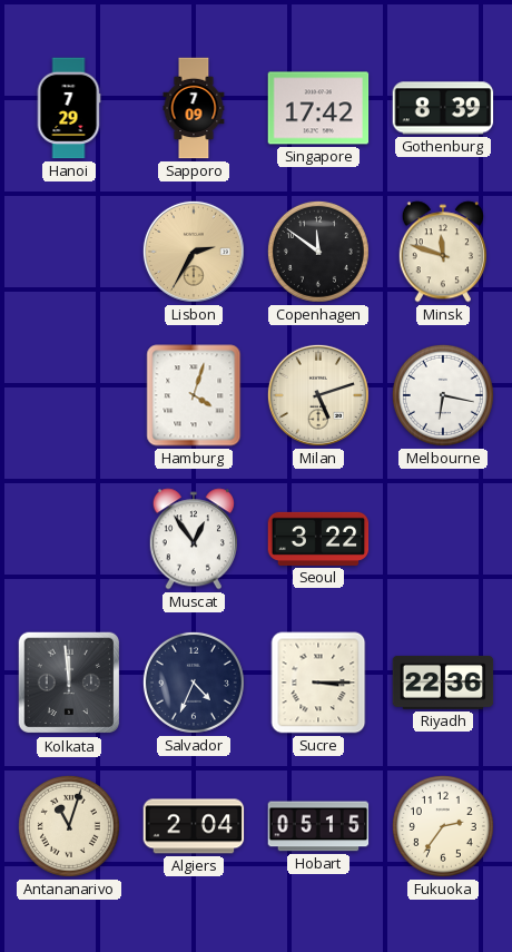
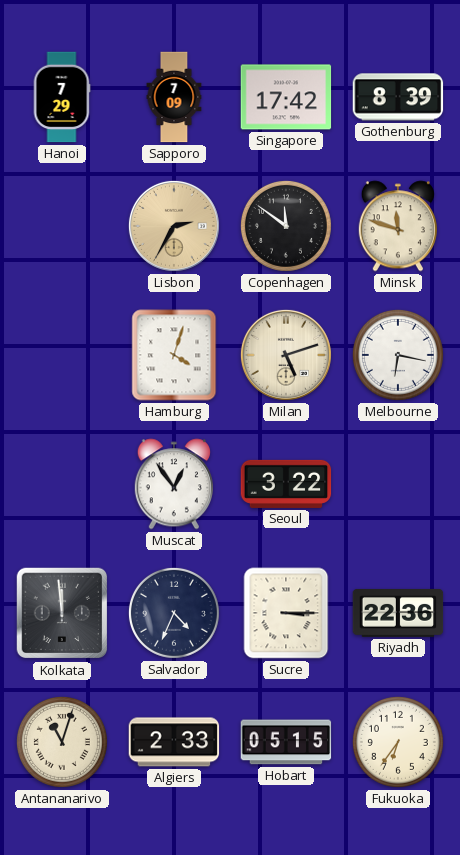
Algiers: 2:04 -> 2:33
Fukuoka: 2:36 -> 6:36
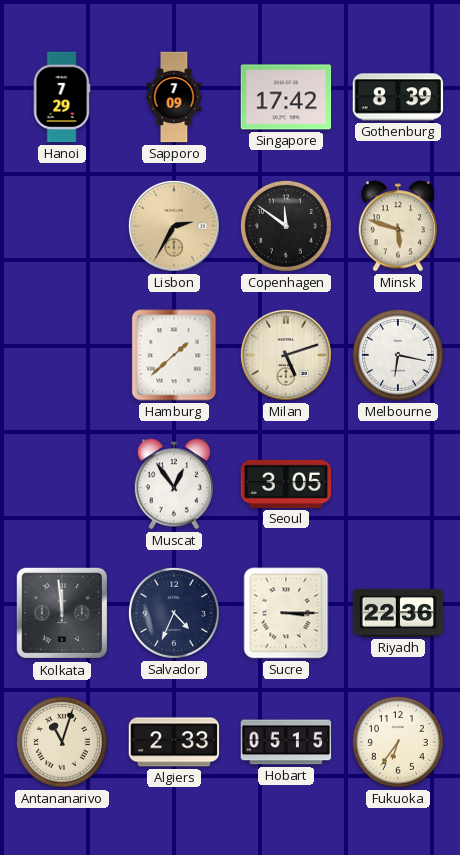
Minsk: 11:48 -> 5:48
Hamburg: 4:03 -> 1:38
Seoul: 3:22 -> 3:05
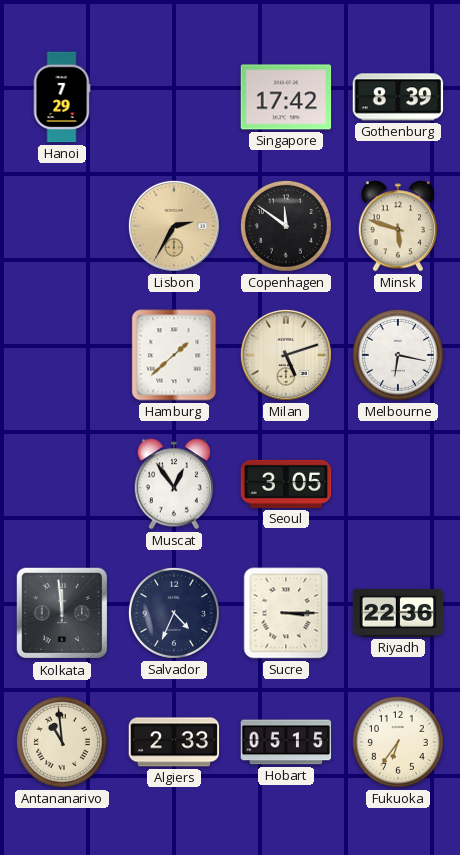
Sapporo: 7:09 -> none
Antananarivo: 11:03 -> 10:59
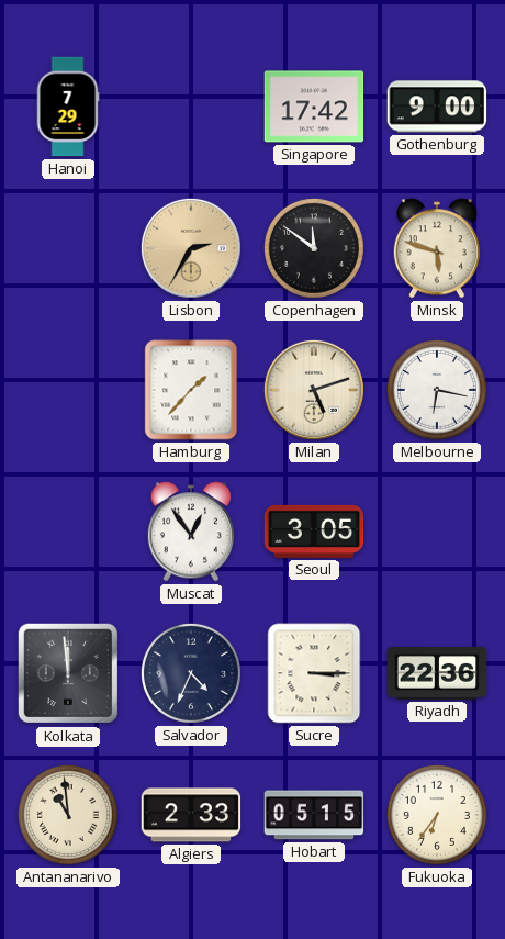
Gothenburg: 8:39 -> 9:00
Hamburg: 1:38 -> 1:37
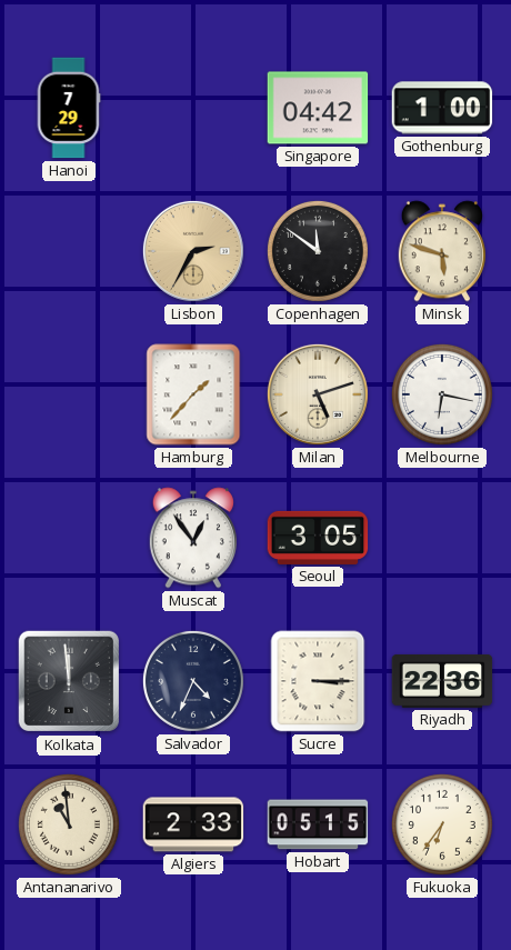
Singapore: 17:42 -> 04:42
Gothenburg: 9:00 -> 1:00
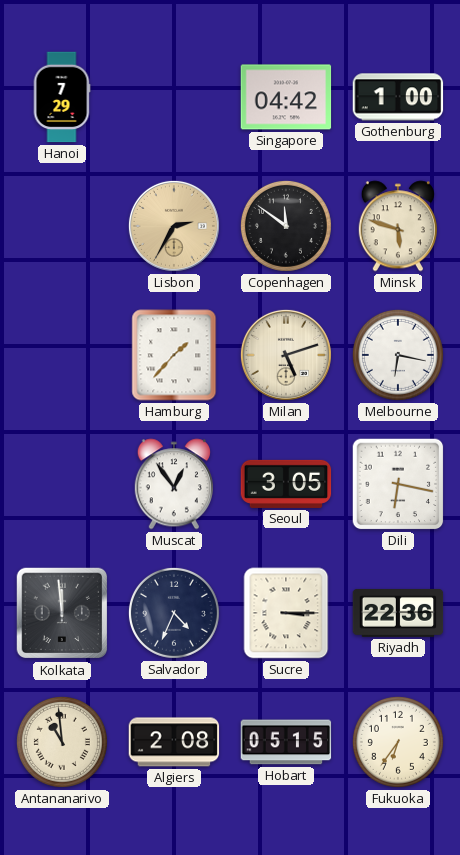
Dili: none -> 6:17
Algiers: 2:33 -> 2:08
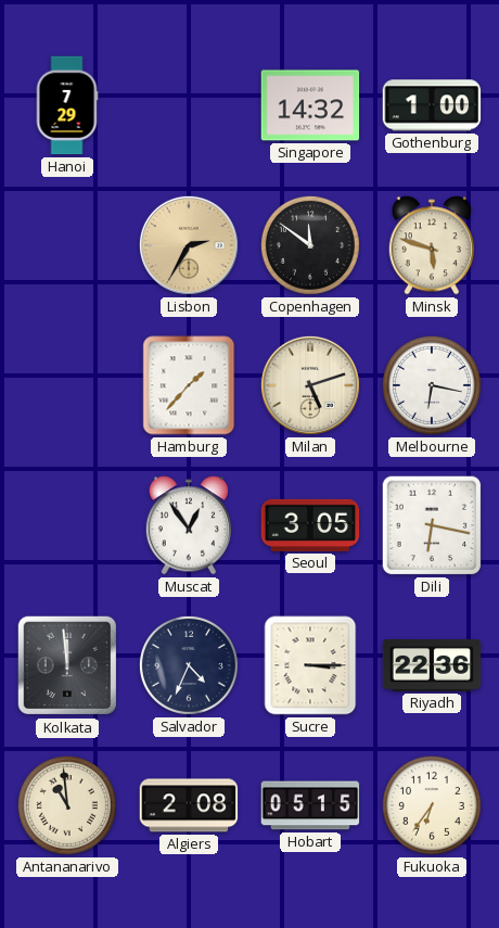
Singapore: 04:42 -> 14:32
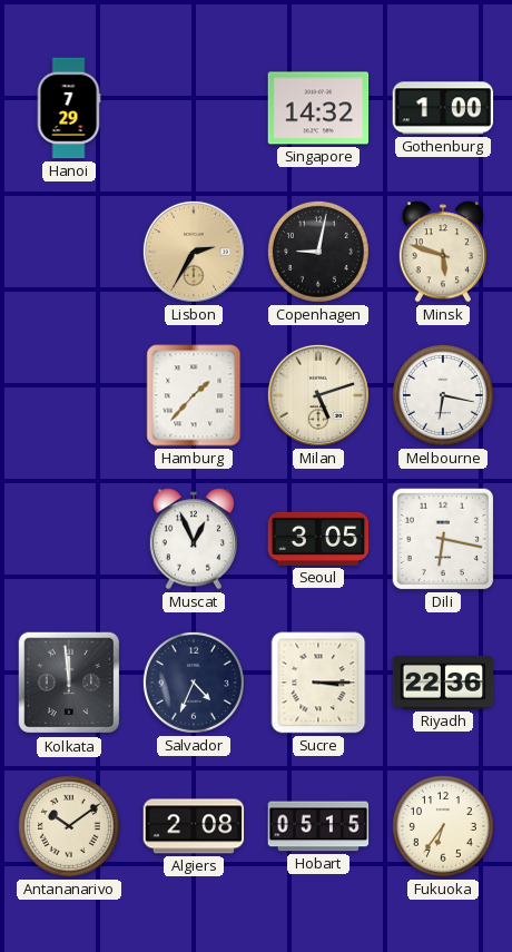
Copenhagen: 11:51 -> 9:02
Muscat: 12:54 -> 12:56
Antananarivo: 10:59 -> 10:09
